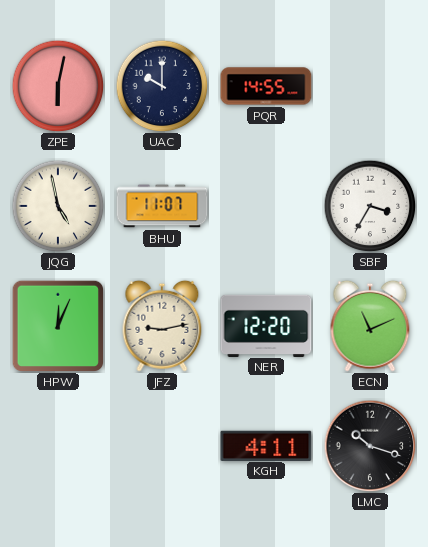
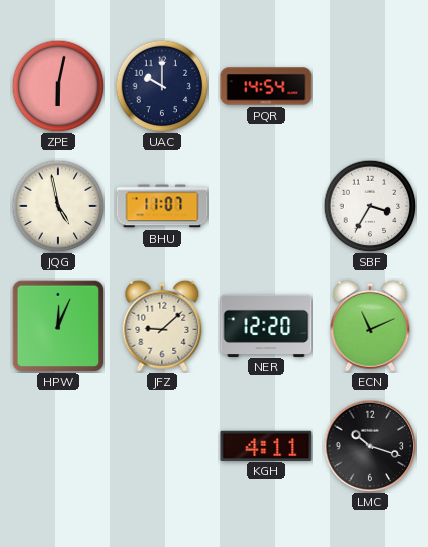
PQR: 14:55 -> 14:54
JFZ: 9:13 -> 9:08
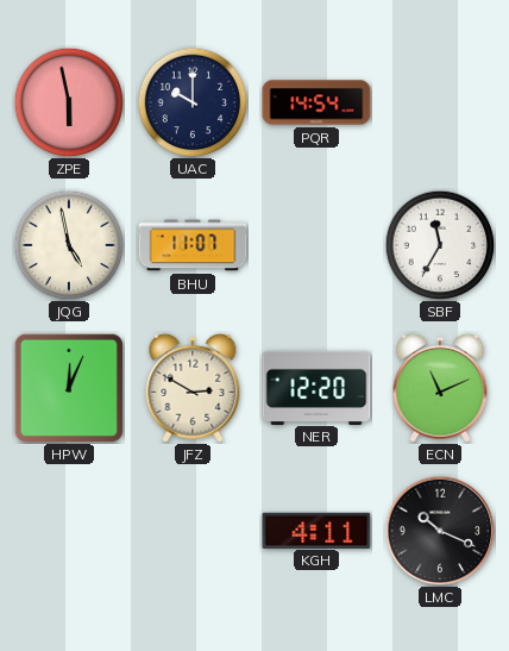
ZPE: 6:02 -> 5:58
SBF: 3:35 -> 11:35
JFZ: 9:08 -> 2:50
LMC: 10:18 -> 10:19
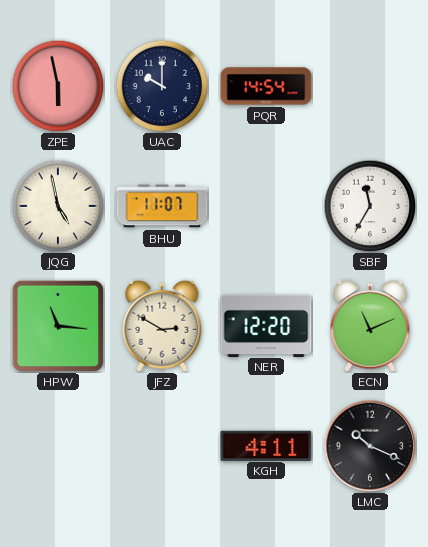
HPW: 12:04 -> 11:16
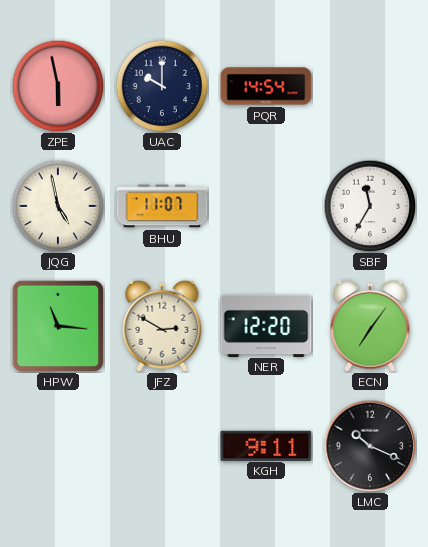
ECN: 11:11 -> 7:06
KGH: 4:11 -> 9:11
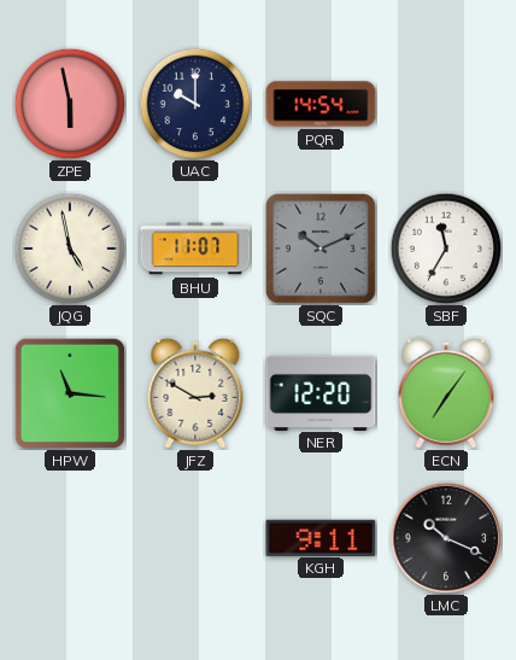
SQC: none -> 10:11
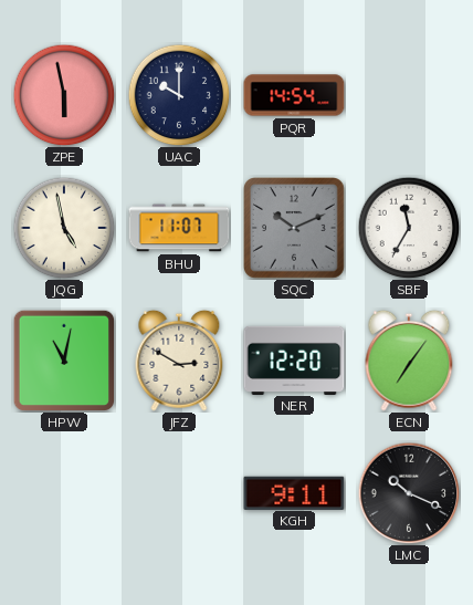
HPW: 11:16 -> 11:02
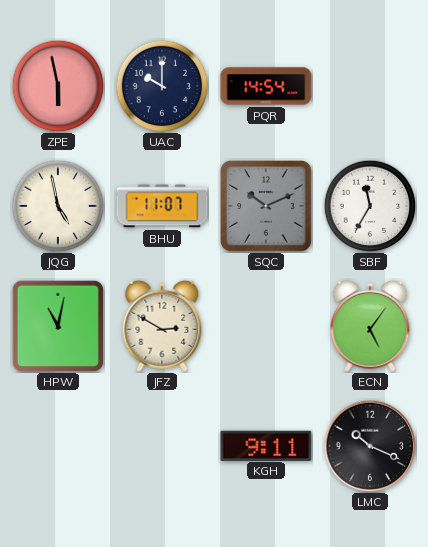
NER: 12:20 -> none
ECN: 7:06 -> 5:06
